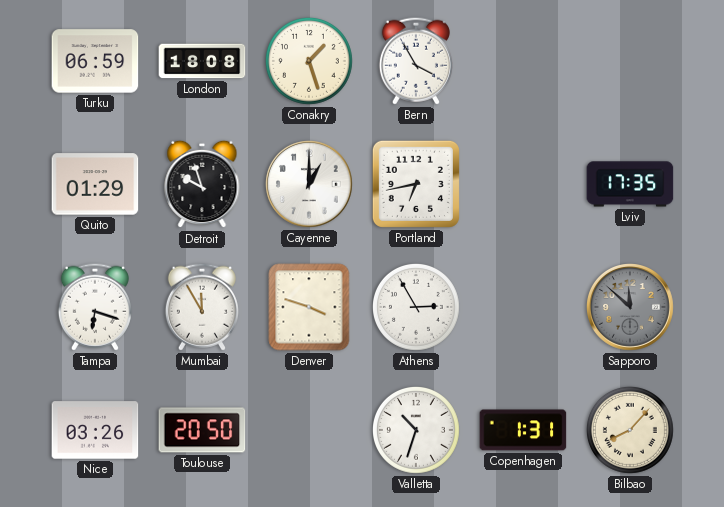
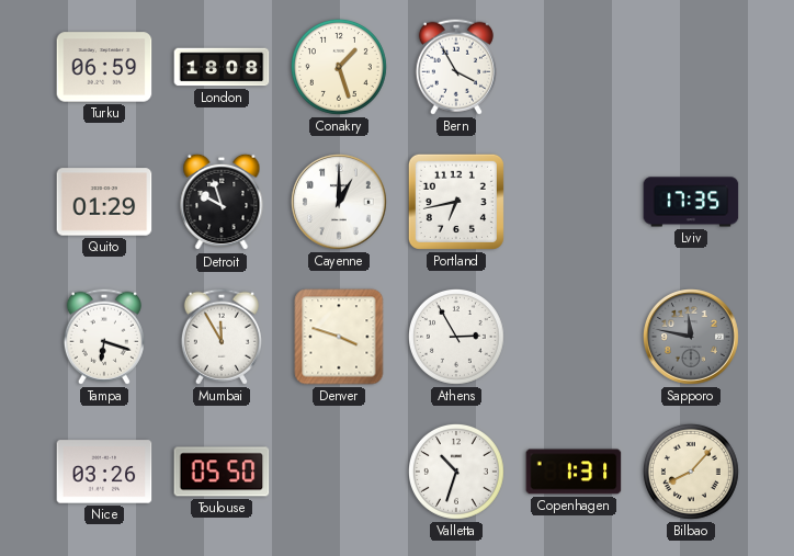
Sapporo: 11:52 -> 11:47
Toulouse: 20:50 -> 05:50
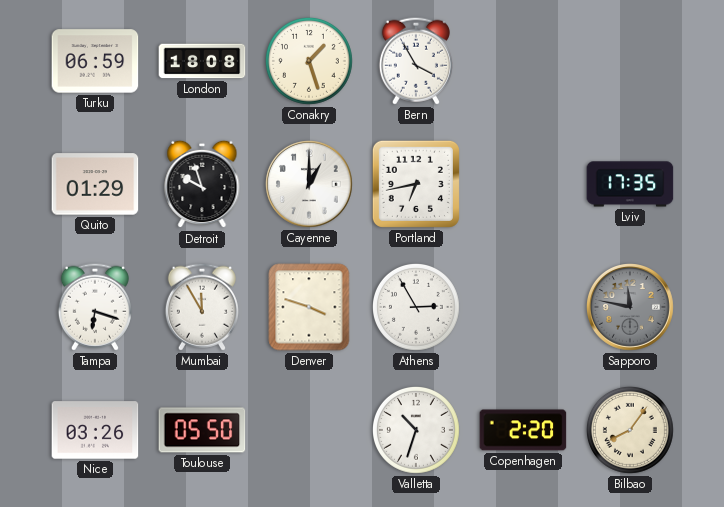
Copenhagen: 1:31 -> 2:20
Bilbao: 8:07 -> 8:06
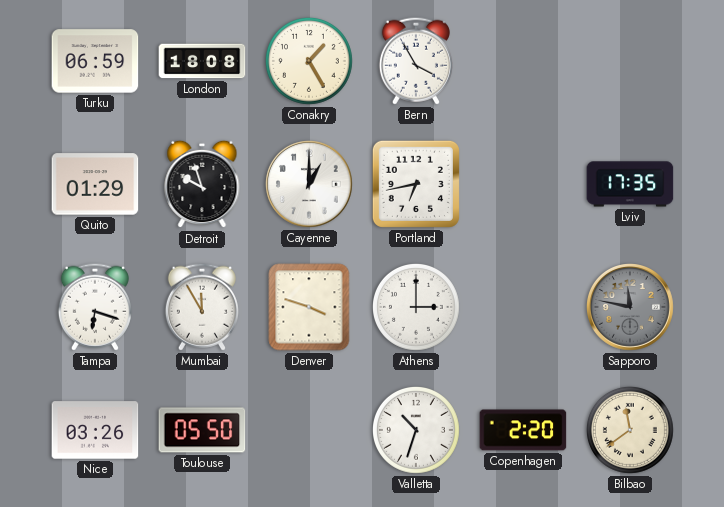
Conakry: 1:27 -> 1:25
Athens: 2:55 -> 3:00
Bilbao: 8:06 -> 11:39
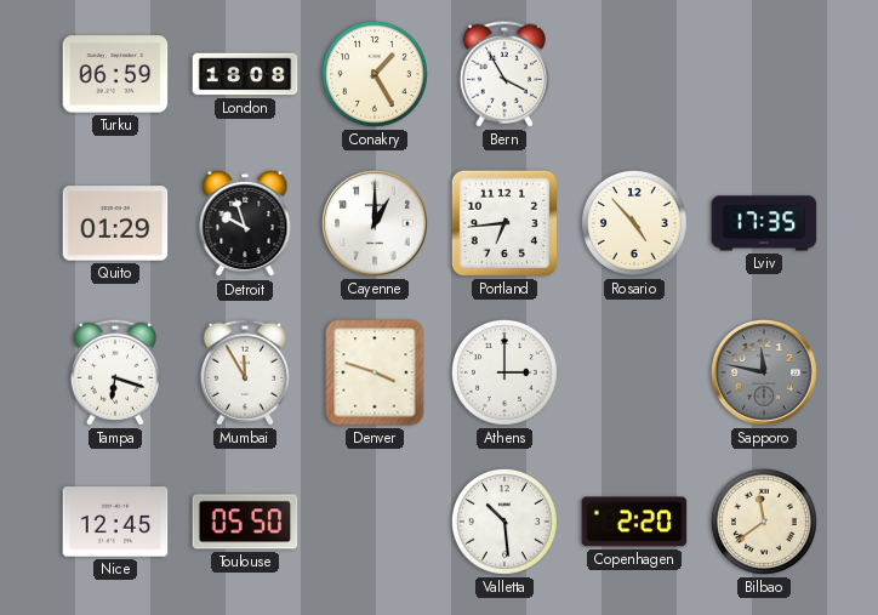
Portland: 6:43 -> 6:44
Rosario: none -> 4:53
Nice: 03:26 -> 12:45
Valletta: 10:33 -> 10:29
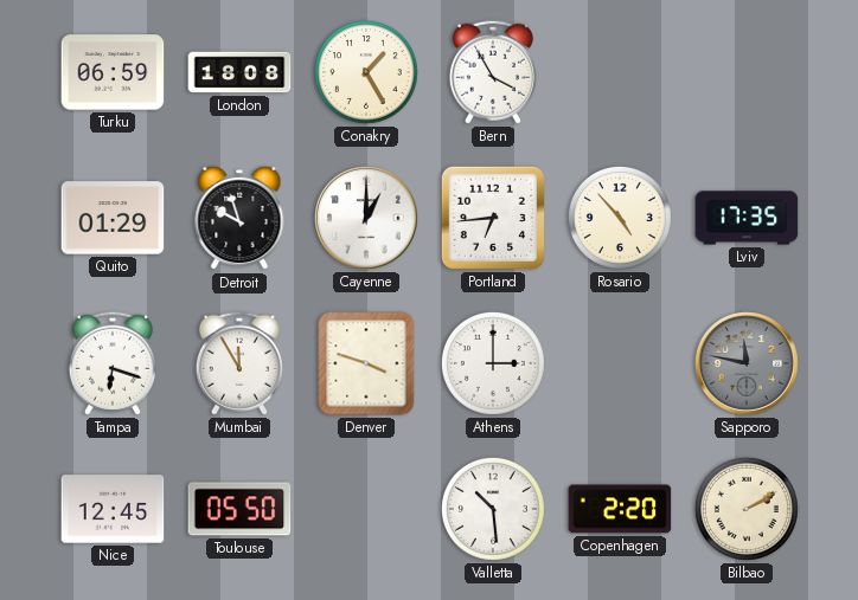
Bilbao: 11:39 -> 2:10
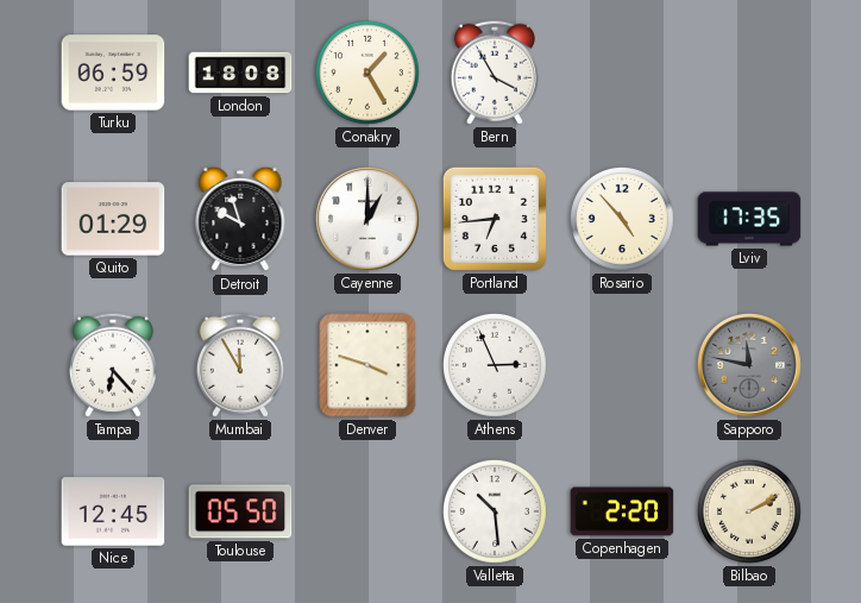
Tampa: 6:18 -> 6:23
Athens: 3:00 -> 2:56
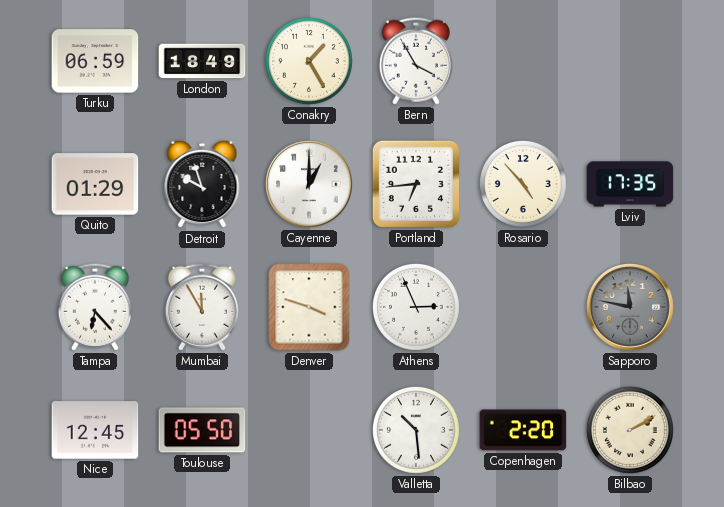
London: 18:08 -> 18:49
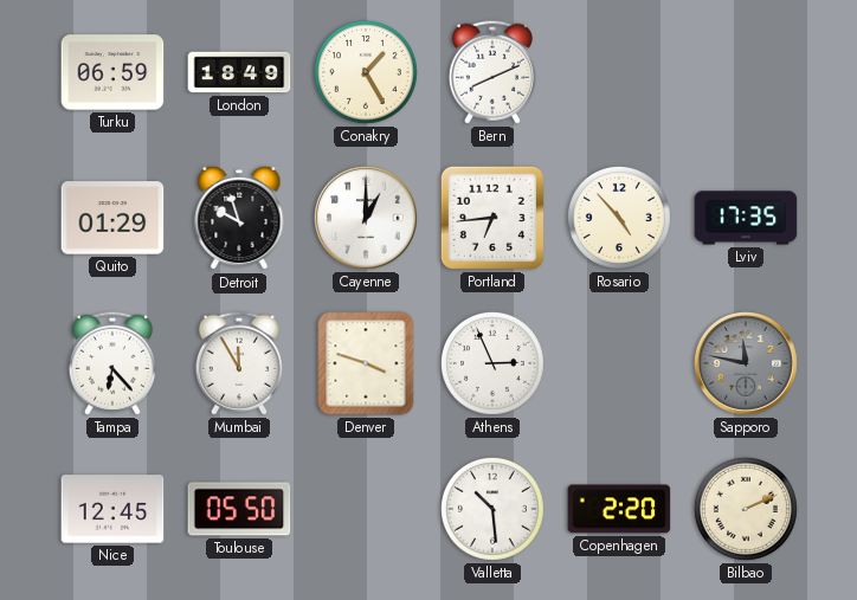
Bern: 3:55 -> 8:11
Bilbao: 2:10 -> 2:11
